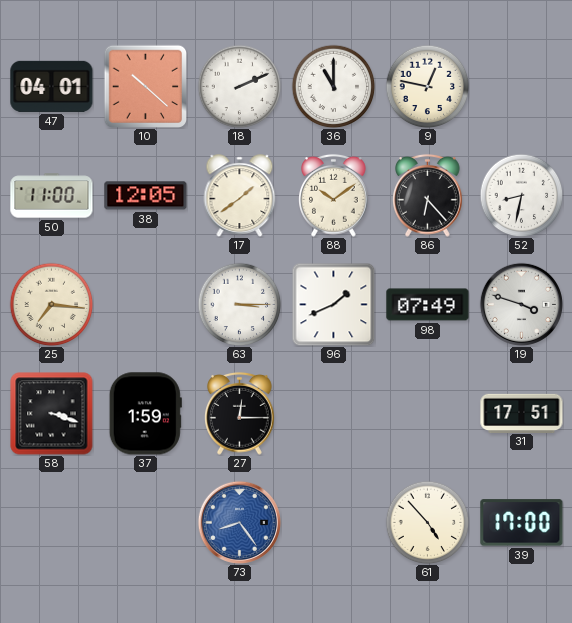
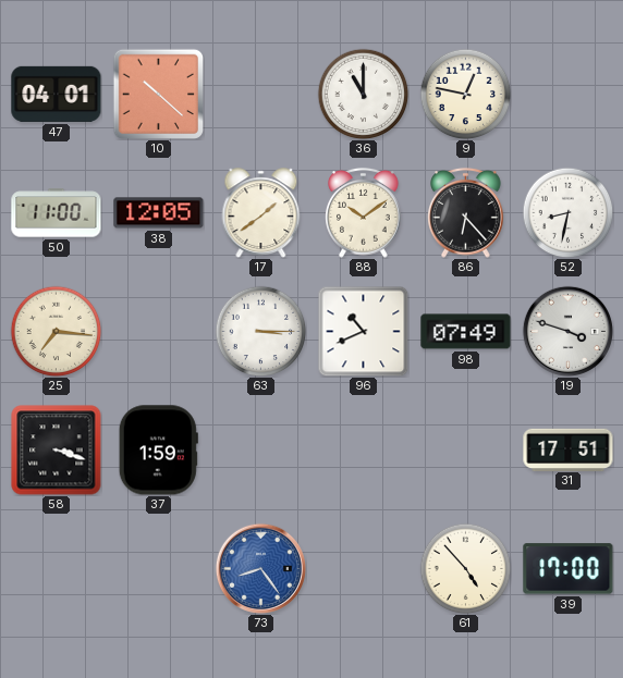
18: 2:11 -> none
96: 1:41 -> 10:41
27: 12:15 -> none
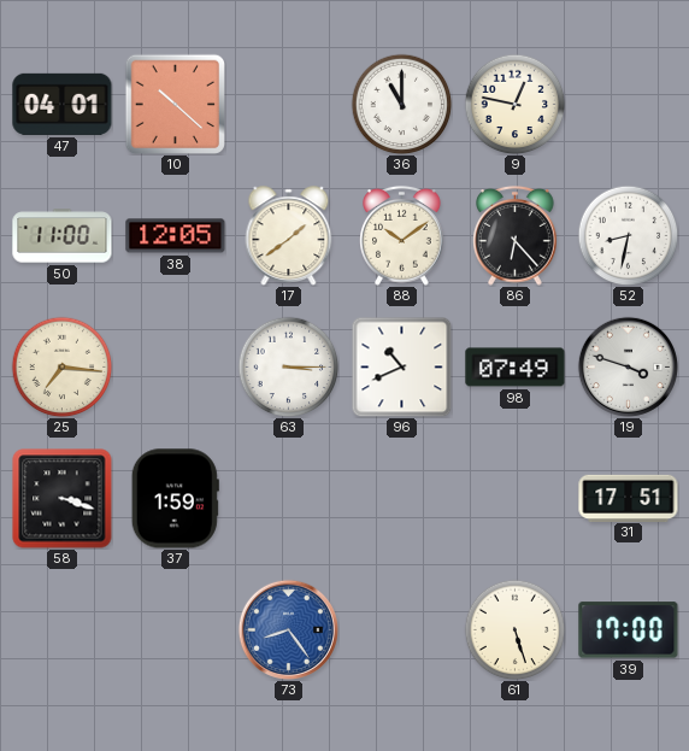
61: 4:53 -> 5:27
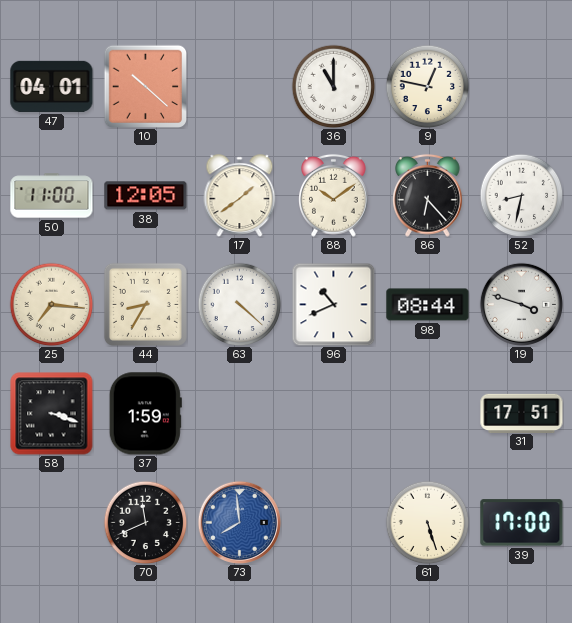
44: none -> 8:35
63: 3:15 -> 4:22
98: 07:49 -> 08:44
70: none -> 11:41
73: 8:24 -> 7:59
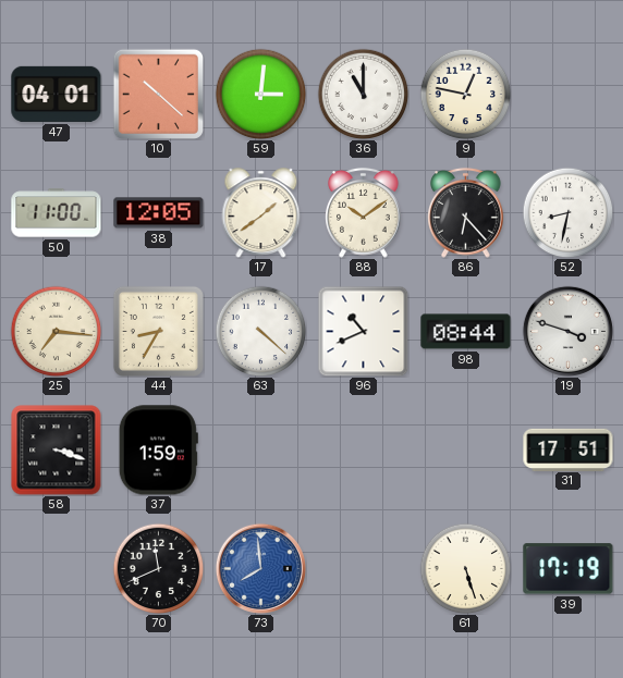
59: none -> 3:01
39: 17:00 -> 17:19
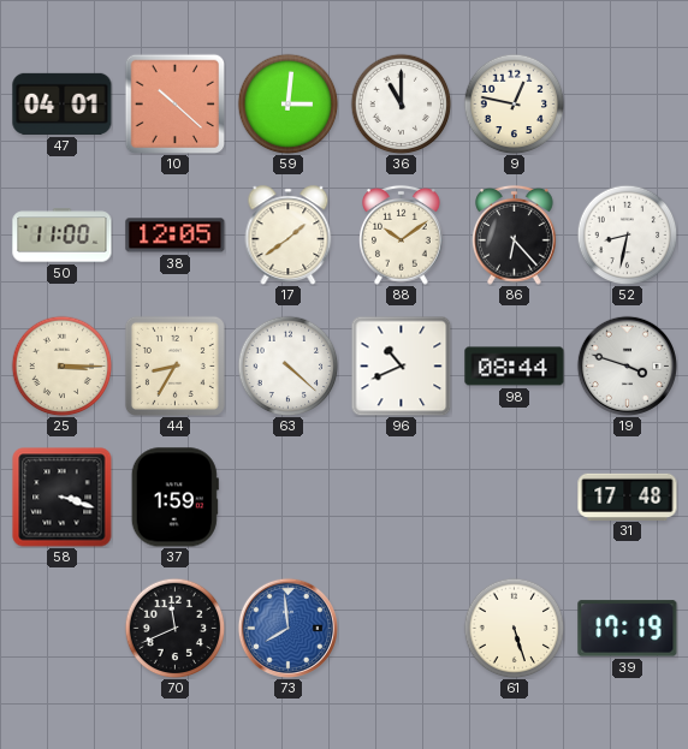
25: 7:16 -> 3:15
31: 17:51 -> 17:48
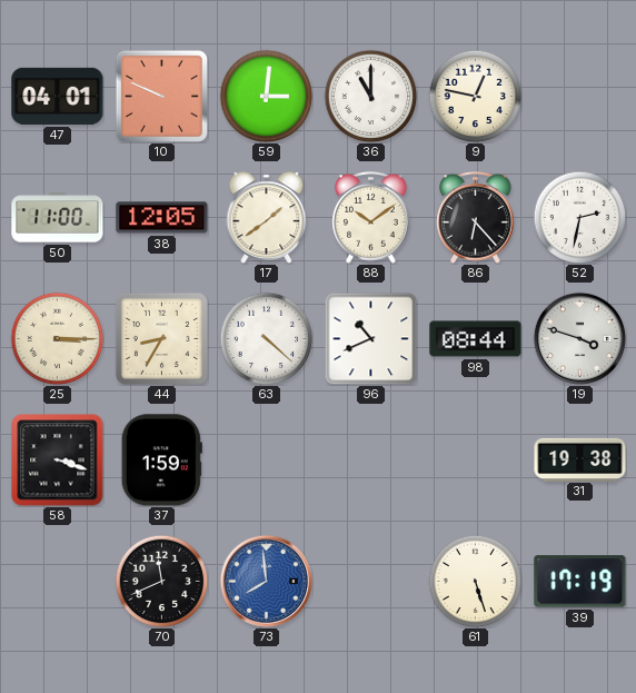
10: 10:22 -> 9:49
52: 8:32 -> 2:32
31: 17:48 -> 19:38
